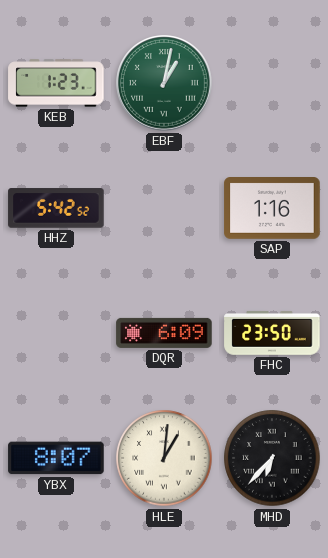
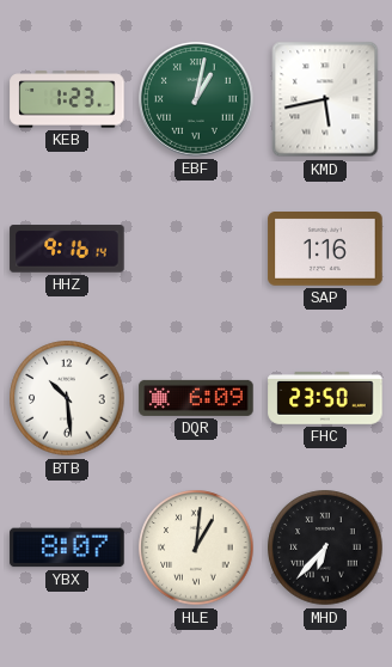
KMD: none -> 5:43
HHZ: 5:42 -> 9:16
BTB: none -> 10:29
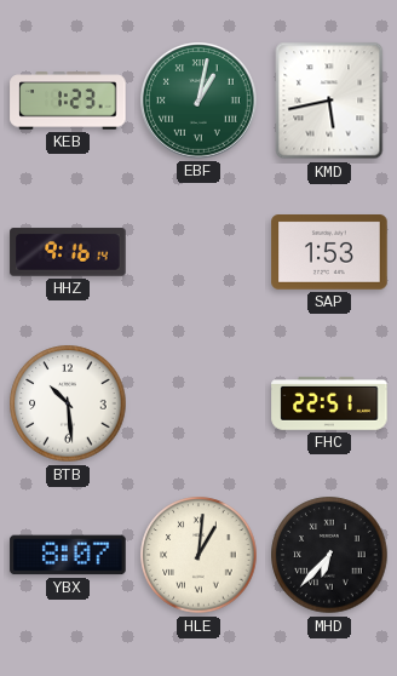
SAP: 1:16 -> 1:53
DQR: 6:09 -> none
FHC: 23:50 -> 22:51
